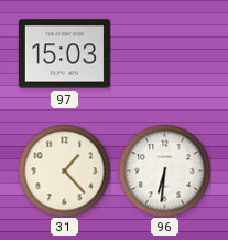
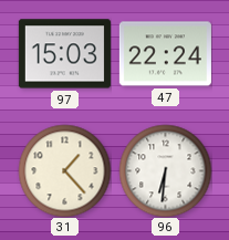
47: none -> 22:24
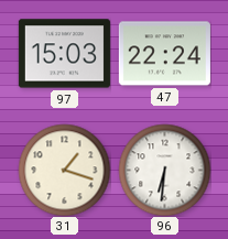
31: 1:23 -> 1:18
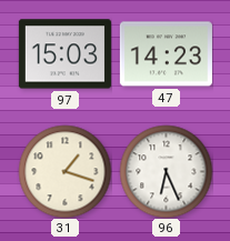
47: 22:24 -> 14:23
96: 6:31 -> 6:26
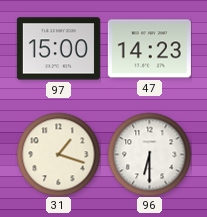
97: 15:03 -> 15:00
96: 6:26 -> 6:30
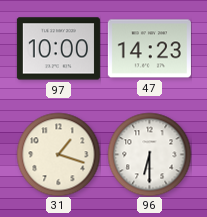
97: 15:00 -> 10:00
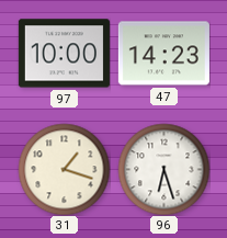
96: 6:30 -> 6:27
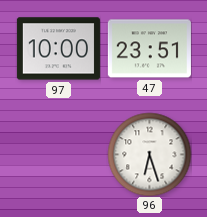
47: 14:23 -> 23:51
31: 1:18 -> none
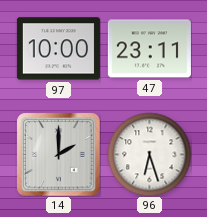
47: 23:51 -> 23:11
14: none -> 2:00
